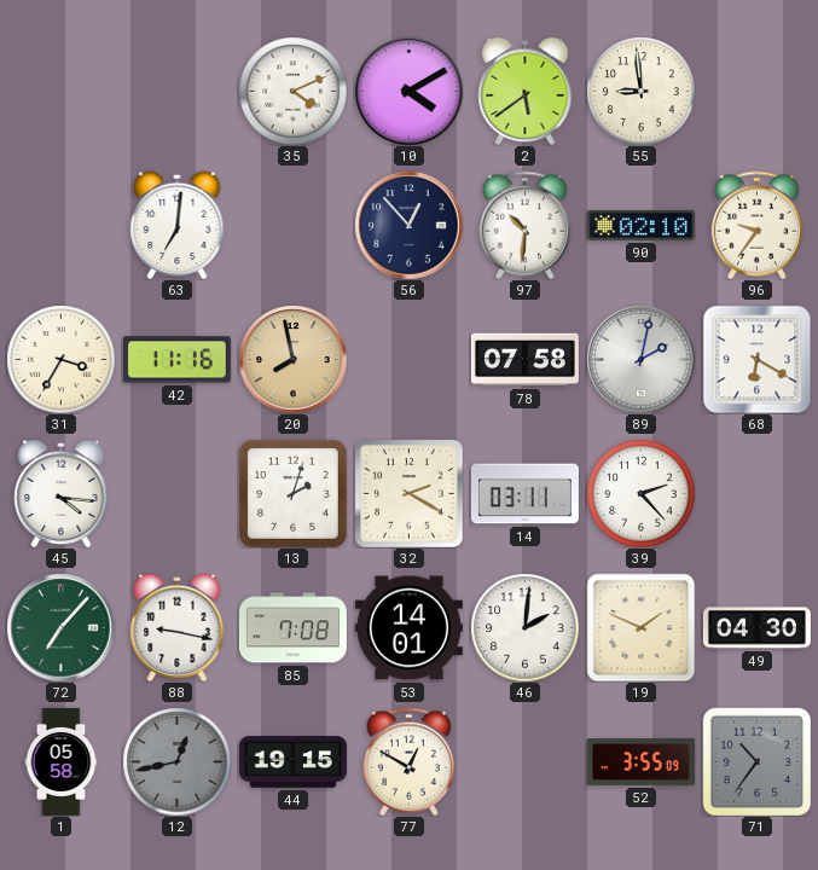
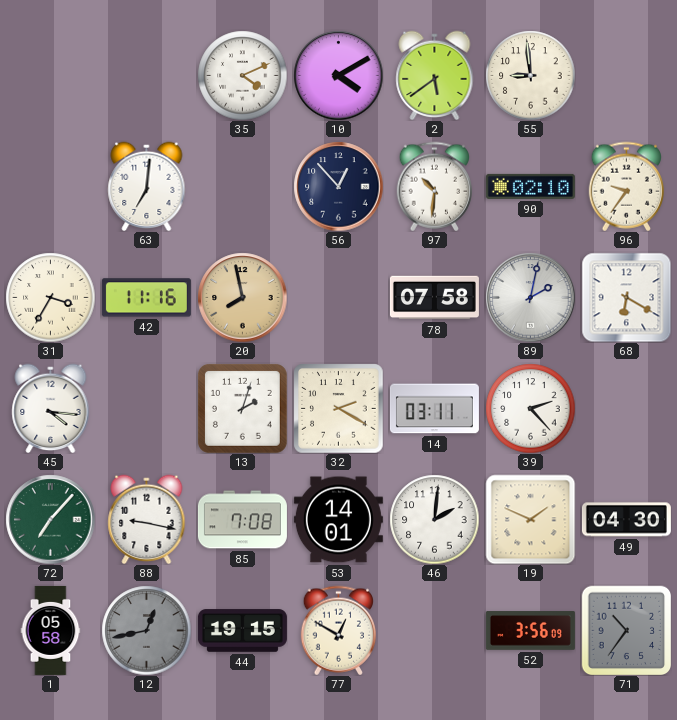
52: 3:55 -> 3:56
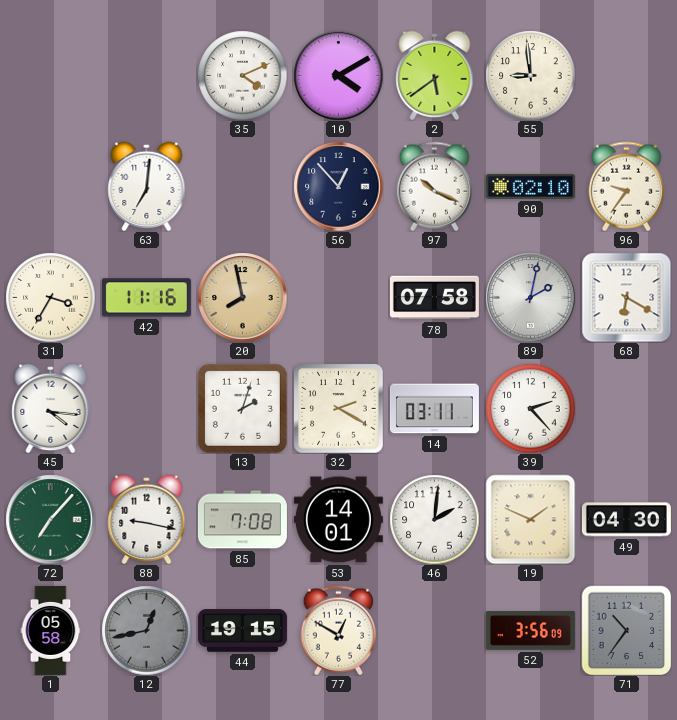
97: 10:31 -> 10:19
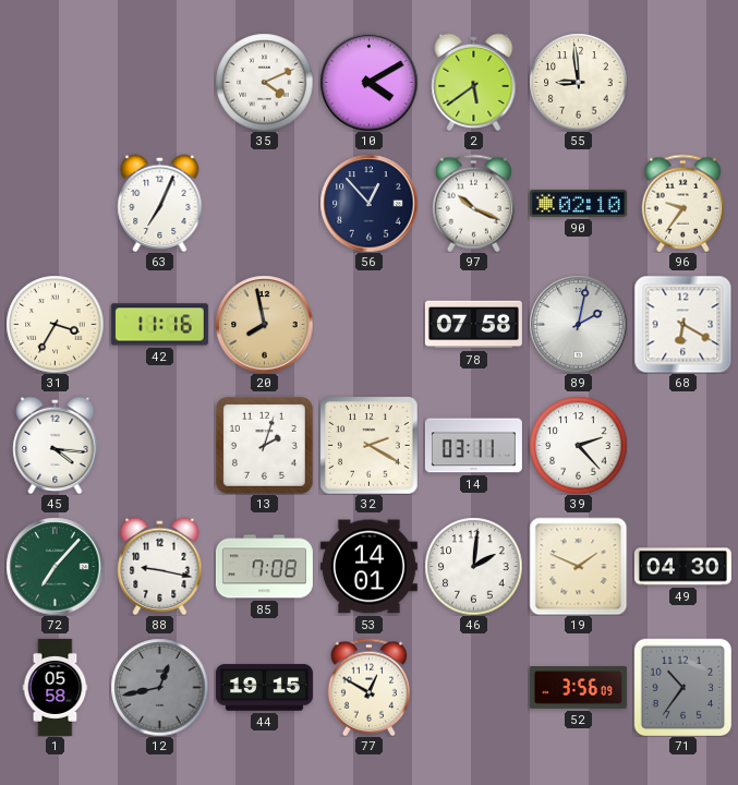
63: 7:01 -> 7:04
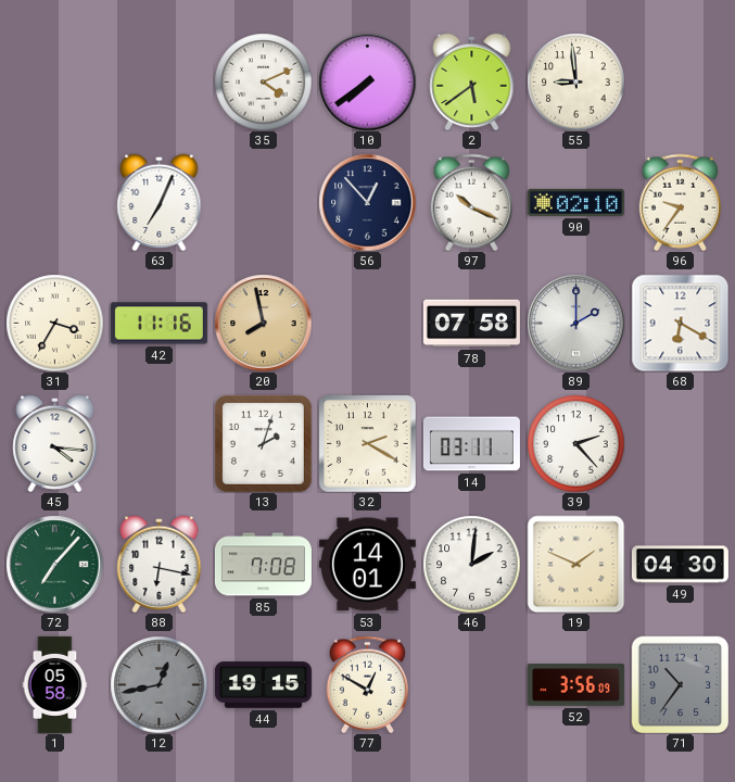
10: 4:10 -> 7:39
89: 2:02 -> 2:00
88: 9:17 -> 6:17
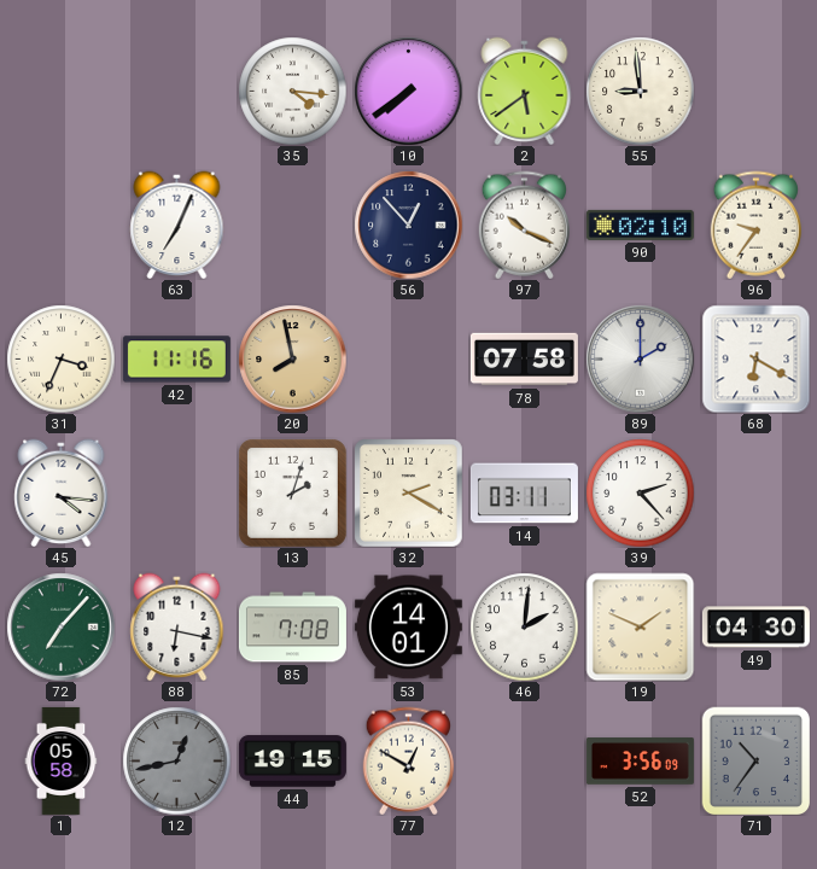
35: 4:11 -> 4:16
31: 3:35 -> 3:34
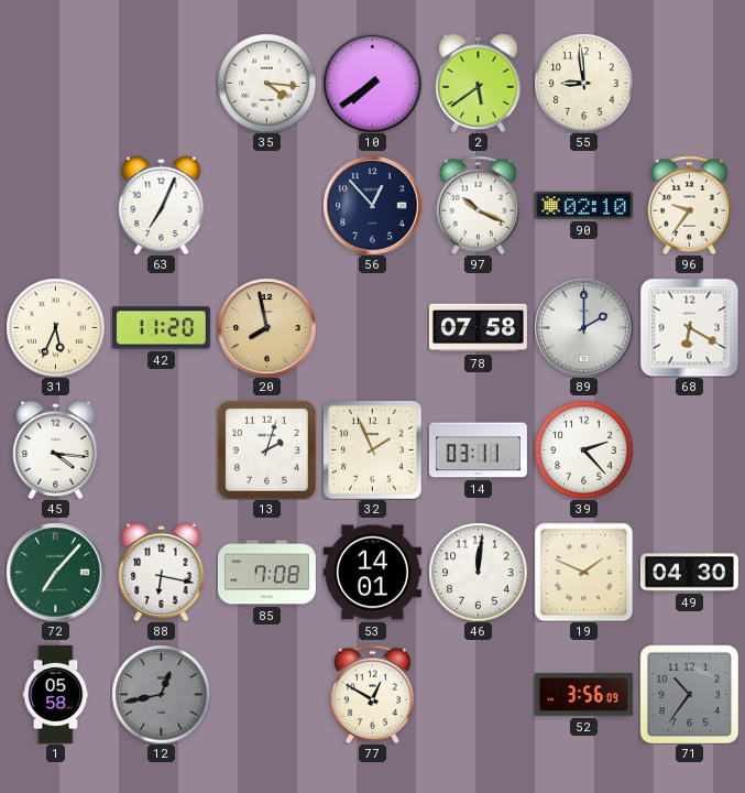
31: 3:34 -> 5:34
42: 11:16 -> 11:20
32: 2:20 -> 1:56
46: 2:01 -> 12:01
44: 19:15 -> none
